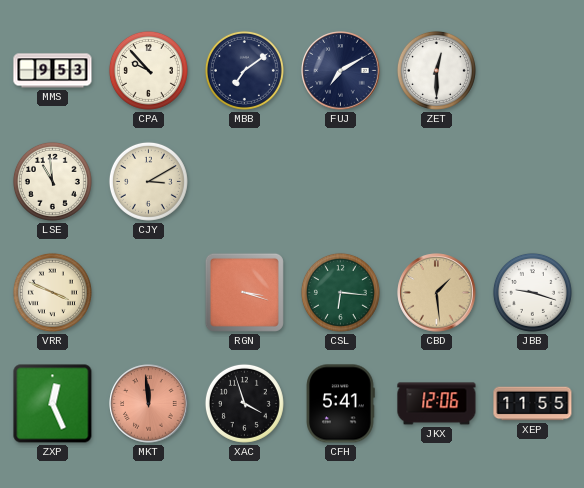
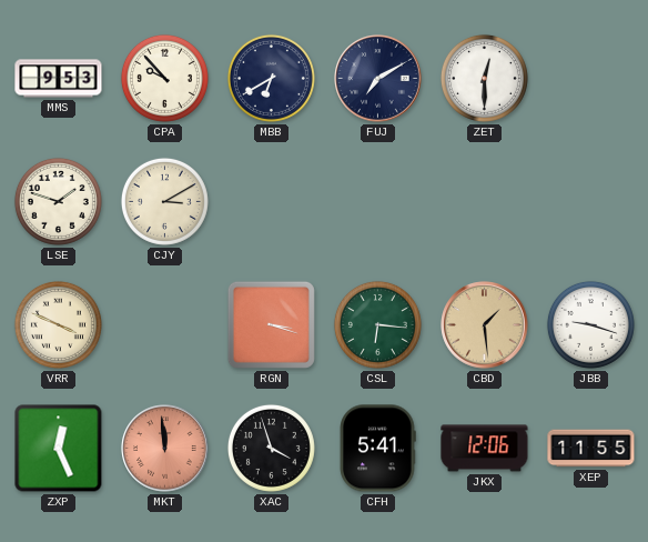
MBB: 7:09 -> 6:40
LSE: 10:59 -> 1:48
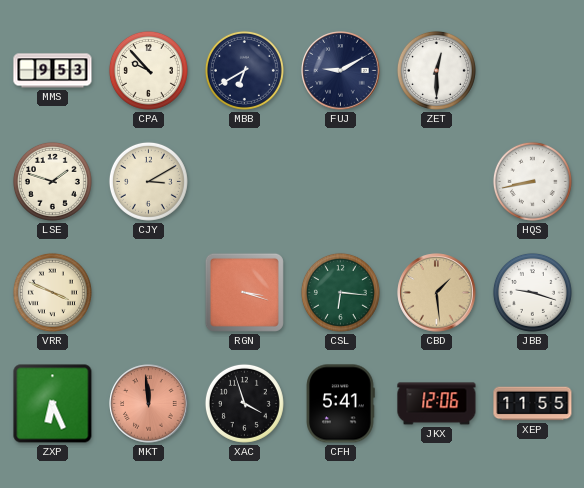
FUJ: 7:10 -> 9:10
HQS: none -> 8:43
ZXP: 12:26 -> 6:26
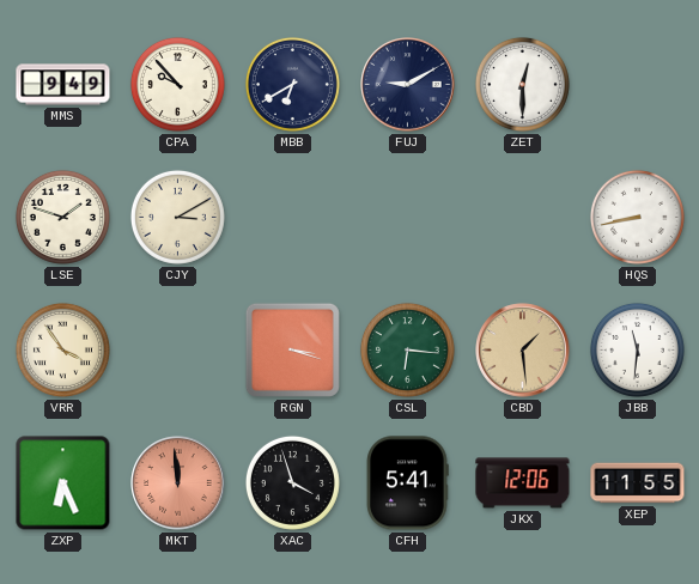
MMS: 9:53 -> 9:49
VRR: 3:49 -> 3:54
JBB: 9:18 -> 11:31
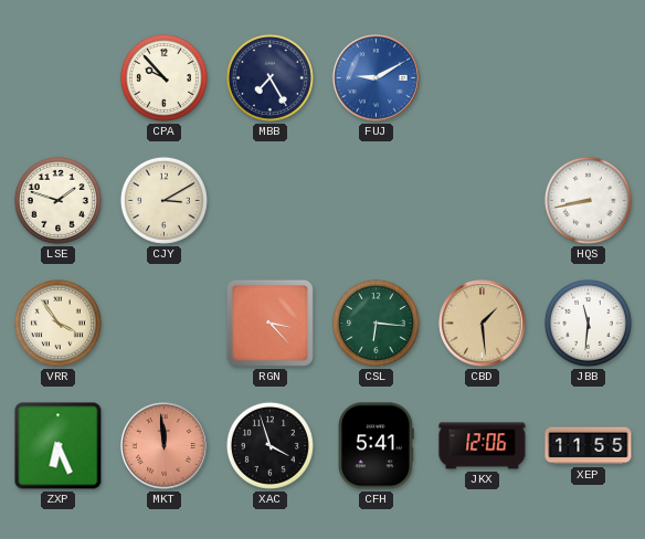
MMS: 9:49 -> none
MBB: 6:40 -> 7:25
FUJ dial: navy -> blue
ZET: 12:30 -> none
RGN: 3:18 -> 3:23
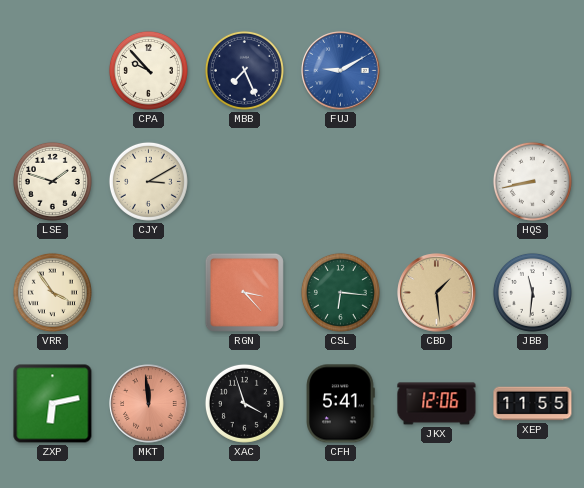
MBB: 7:25 -> 7:26
ZXP: 6:26 -> 6:13
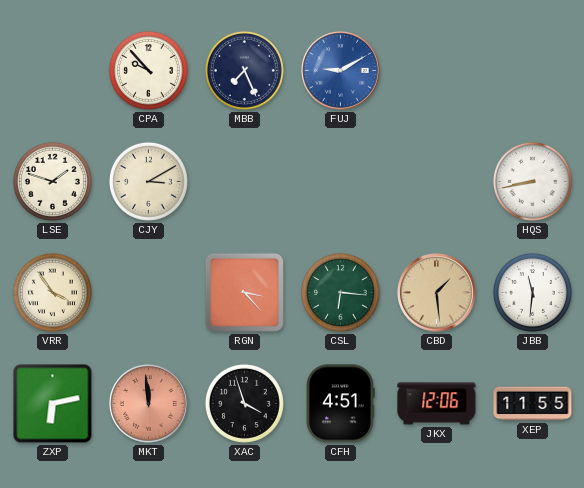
CFH: 5:41 -> 4:51
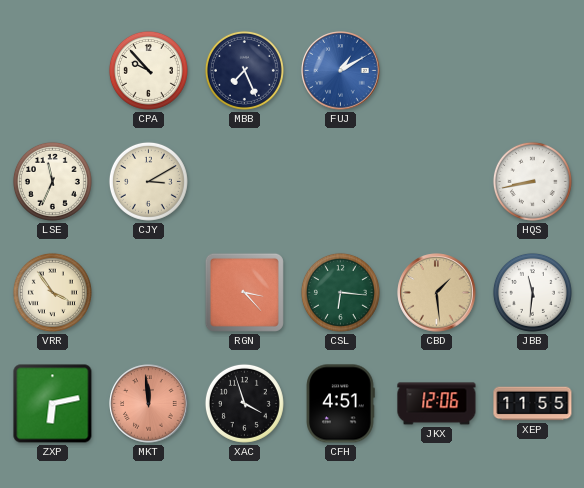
FUJ: 9:10 -> 1:10
LSE: 1:48 -> 11:34
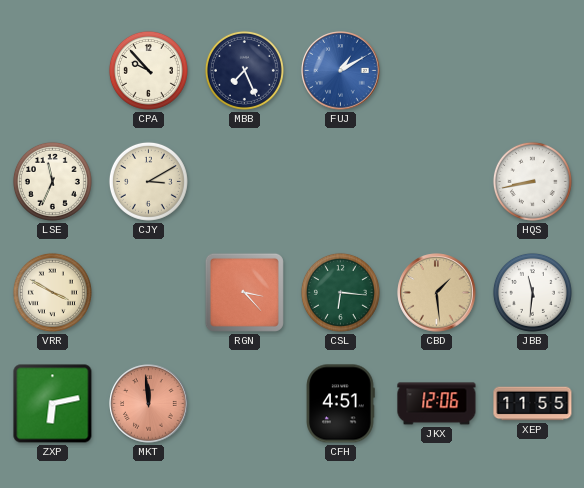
VRR: 3:54 -> 3:50
XAC: 3:57 -> none
